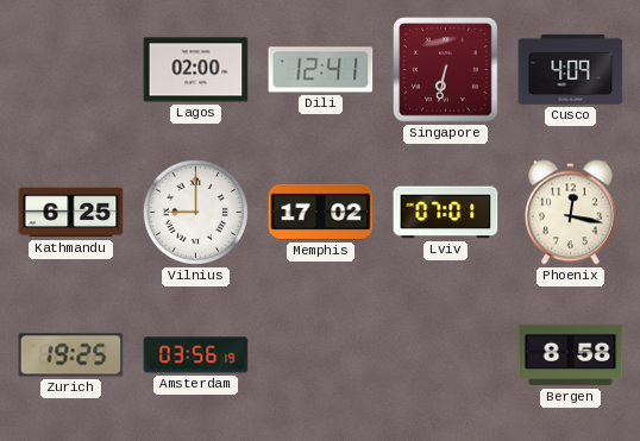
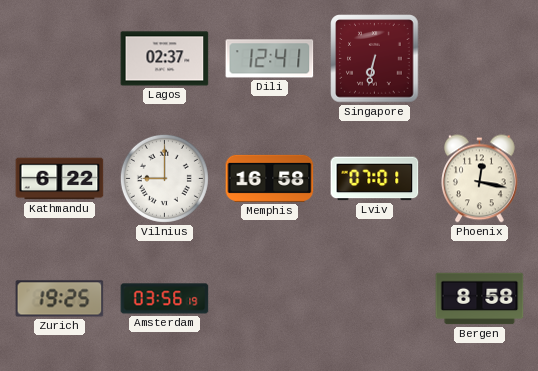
Lagos: 02:00 -> 02:37
Cusco: 4:09 -> none
Kathmandu: 6:25 -> 6:22
Memphis: 17:02 -> 16:58
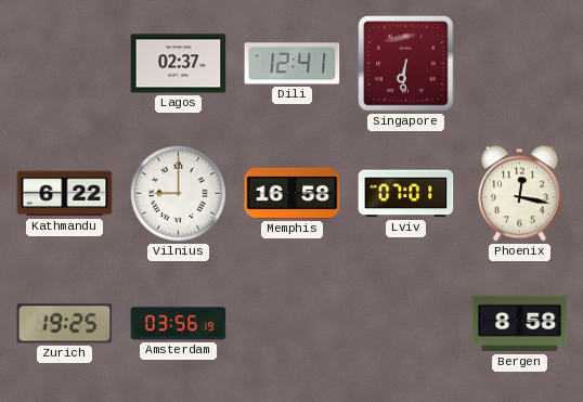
Singapore: 6:32 -> 6:31
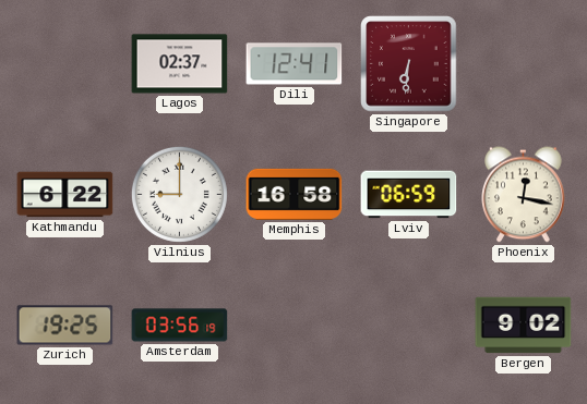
Lviv: 07:01 -> 06:59
Bergen: 8:58 -> 9:02
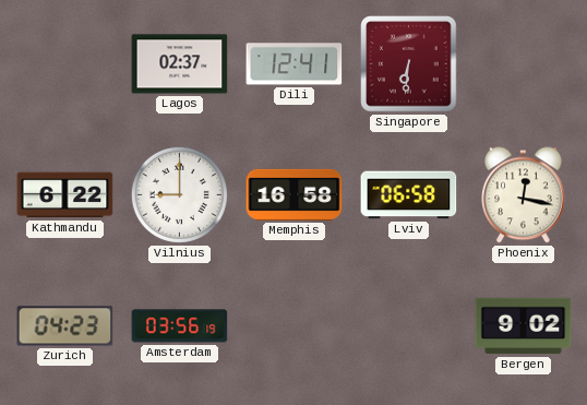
Lviv: 06:59 -> 06:58
Zurich: 19:25 -> 04:23
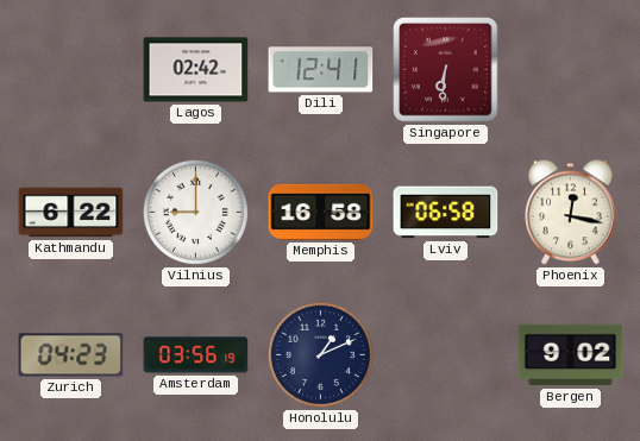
Lagos: 02:37 -> 02:42
Honolulu: none -> 1:11
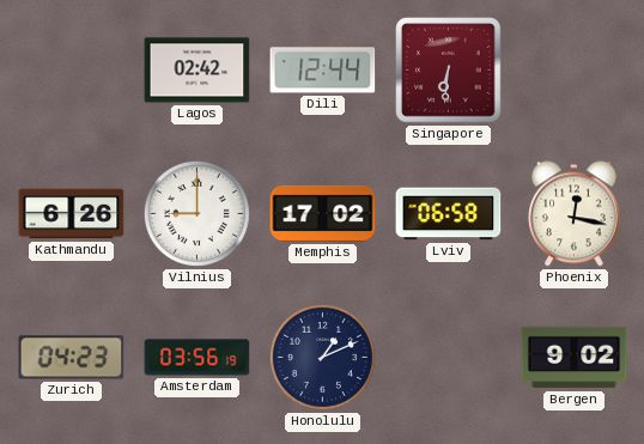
Dili: 12:41 -> 12:44
Kathmandu: 6:22 -> 6:26
Memphis: 16:58 -> 17:02
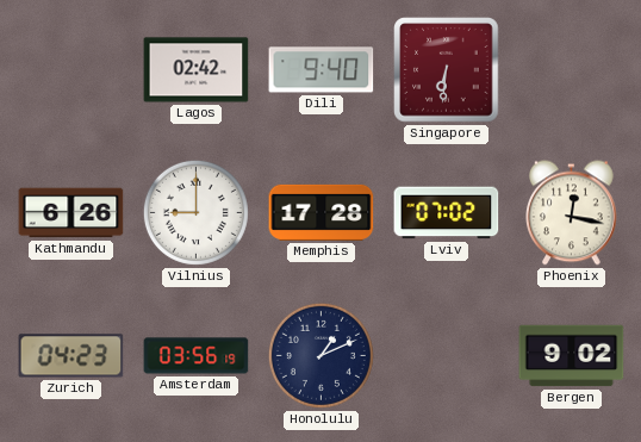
Dili: 12:44 -> 9:40
Memphis: 17:02 -> 17:28
Lviv: 06:58 -> 07:02
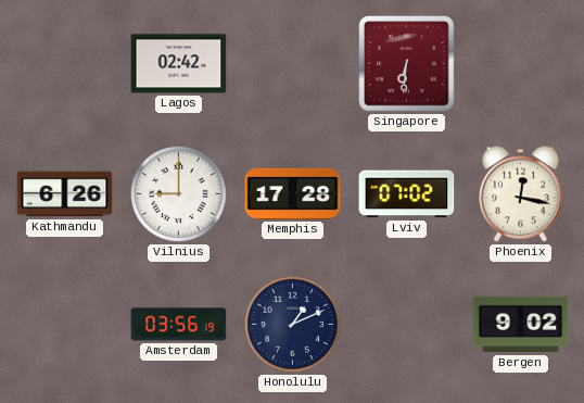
Dili: 9:40 -> none
Zurich: 04:23 -> none
